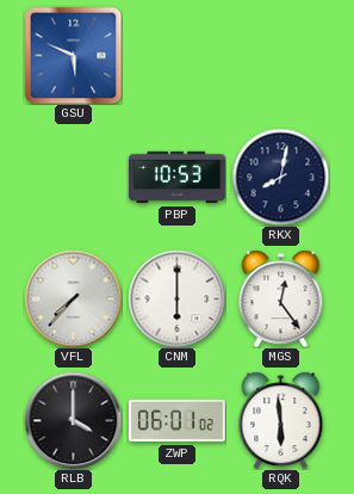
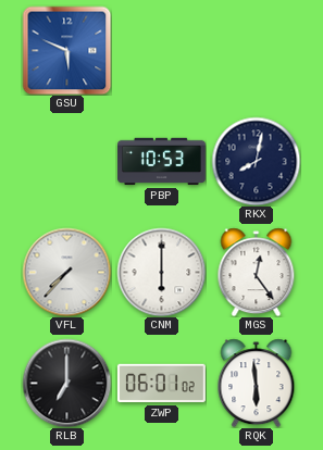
RLB: 4:00 -> 7:00
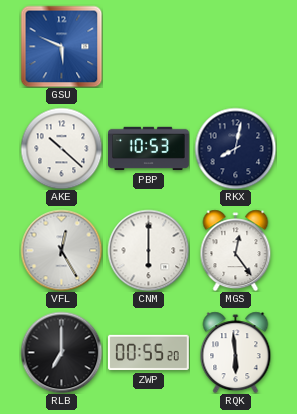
AKE: none -> 10:22
VFL: 7:37 -> 12:25
ZWP: 06:01 -> 00:55
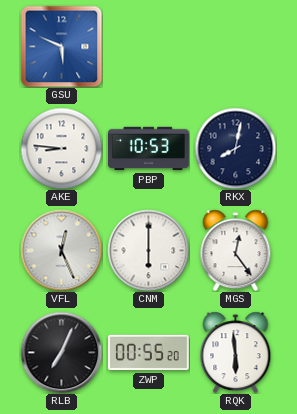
AKE: 10:22 -> 8:46
VFL: 12:25 -> 12:26
RLB: 7:00 -> 7:04
